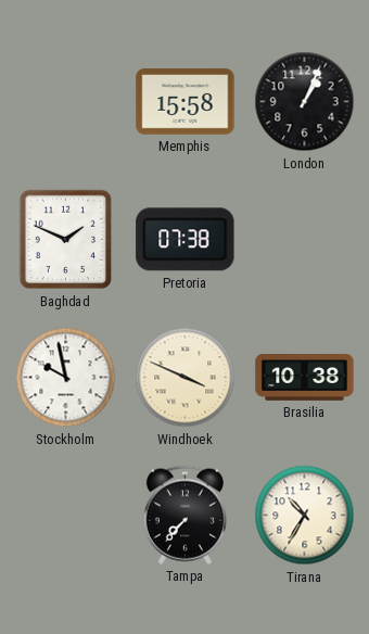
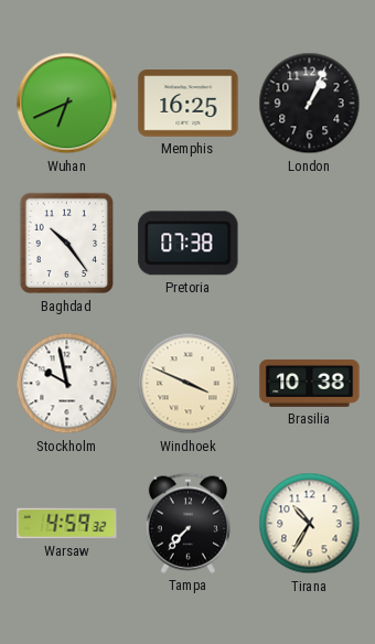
Wuhan: none -> 6:41
Memphis: 15:58 -> 16:25
Baghdad: 1:49 -> 10:24
Warsaw: none -> 4:59
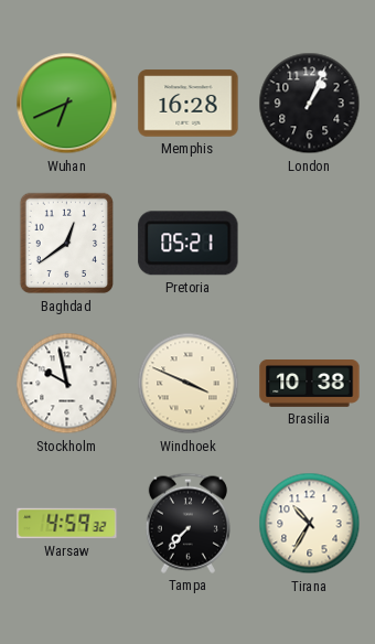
Memphis: 16:25 -> 16:28
Baghdad: 10:24 -> 12:39
Pretoria: 07:38 -> 05:21
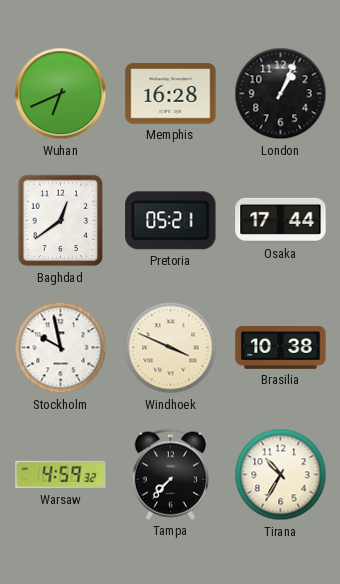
Osaka: none -> 17:44
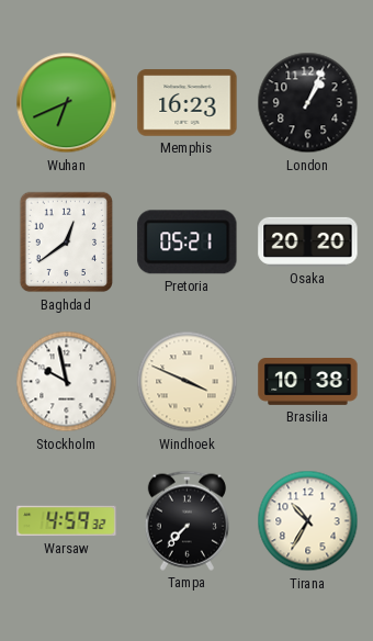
Memphis: 16:28 -> 16:23
Osaka: 17:44 -> 20:20
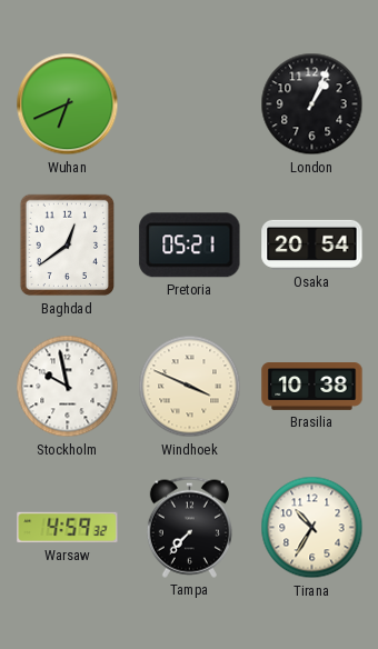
Memphis: 16:23 -> none
Osaka: 20:20 -> 20:54
